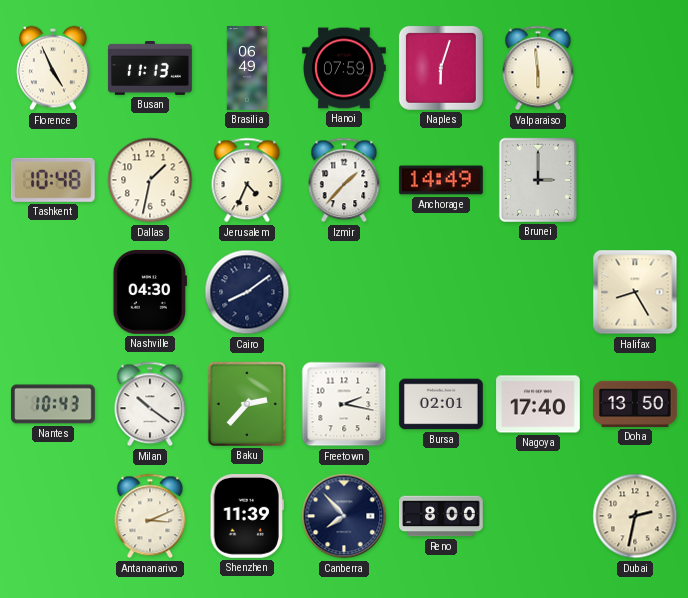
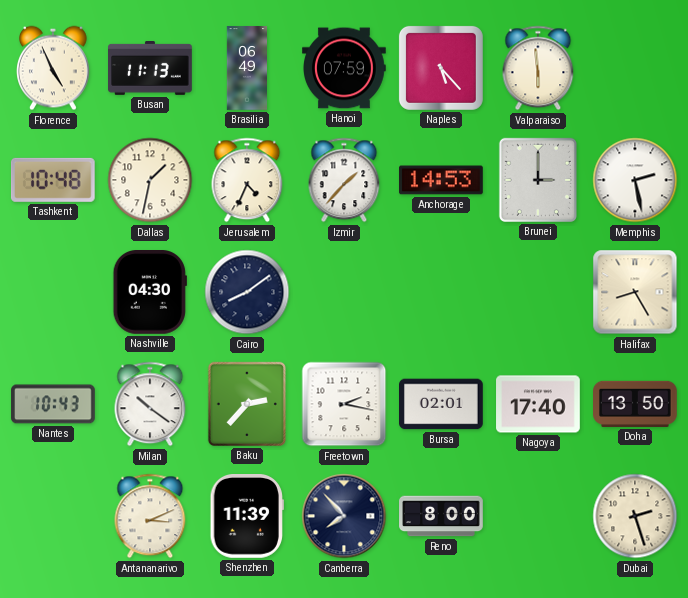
Naples: 6:03 -> 5:23
Anchorage: 14:49 -> 14:53
Memphis: none -> 2:28
Dubai: 2:32 -> 2:27
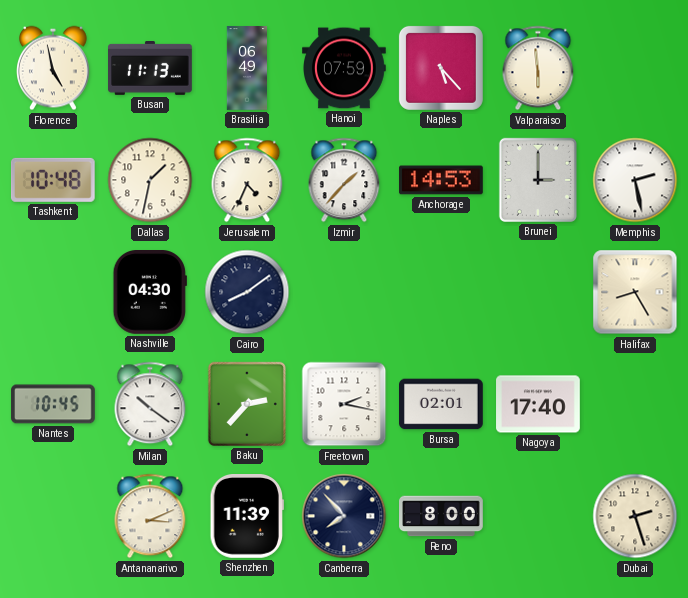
Florence: 4:56 -> 4:58
Nantes: 10:43 -> 10:45
Doha: 13:50 -> none
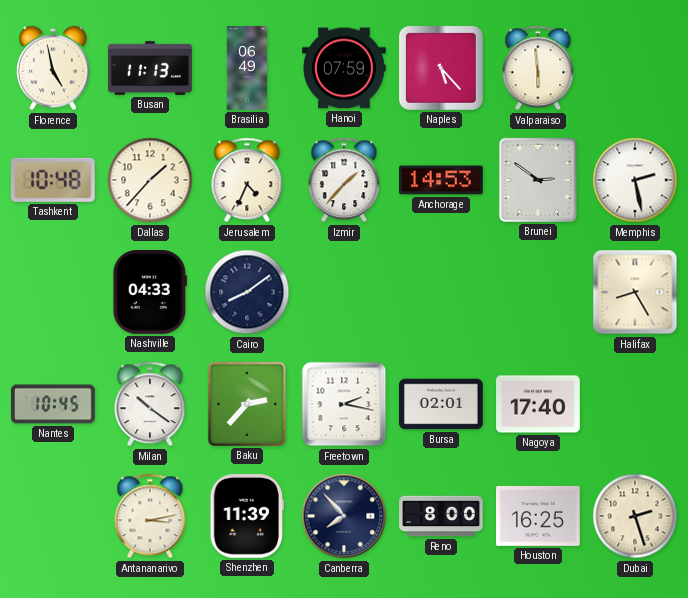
Dallas: 1:32 -> 1:37
Brunei: 3:00 -> 2:51
Nashville: 04:30 -> 04:33
Antananarivo: 3:11 -> 3:13
Houston: none -> 16:25
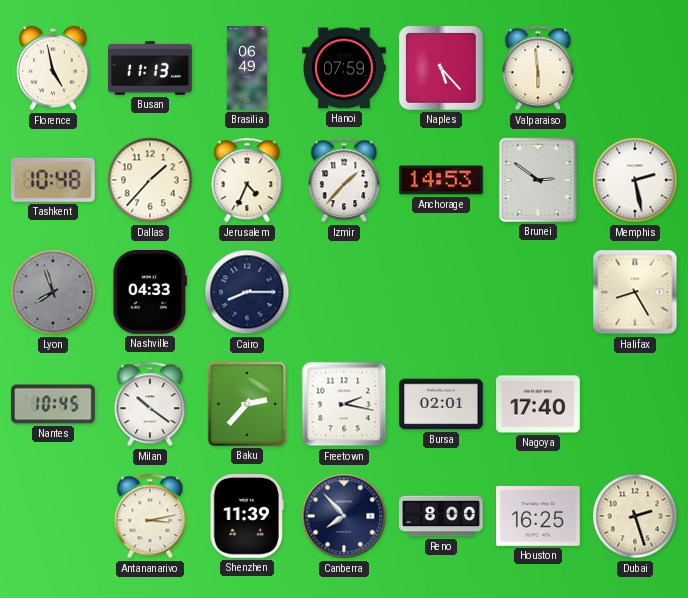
Lyon: none -> 7:57
Cairo: 8:09 -> 8:15
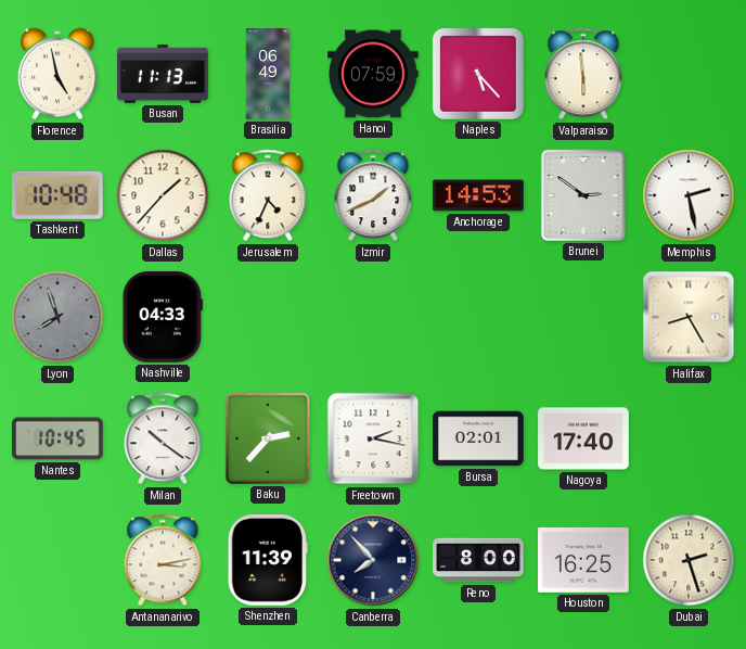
Izmir: 1:37 -> 1:41
Cairo: 8:15 -> none
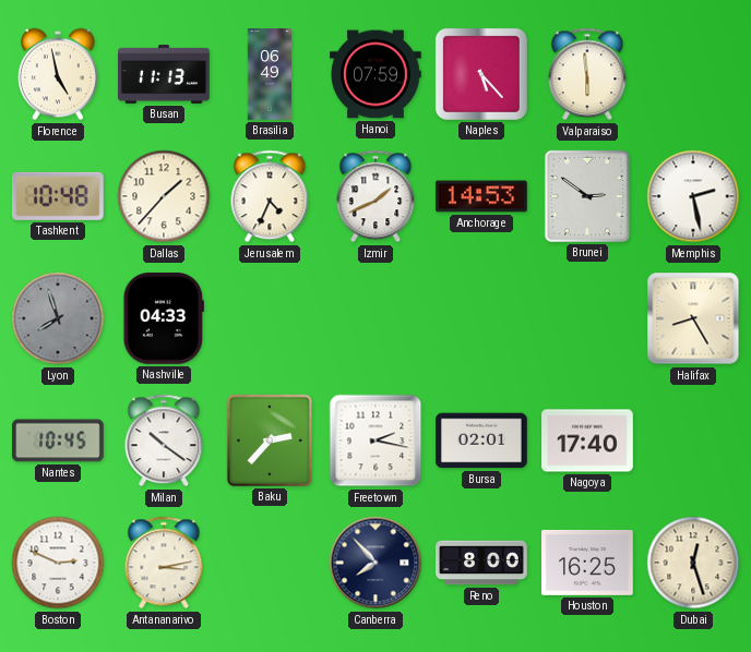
Boston: none -> 2:49
Shenzhen: 11:39 -> none
Dubai: 2:27 -> 12:27
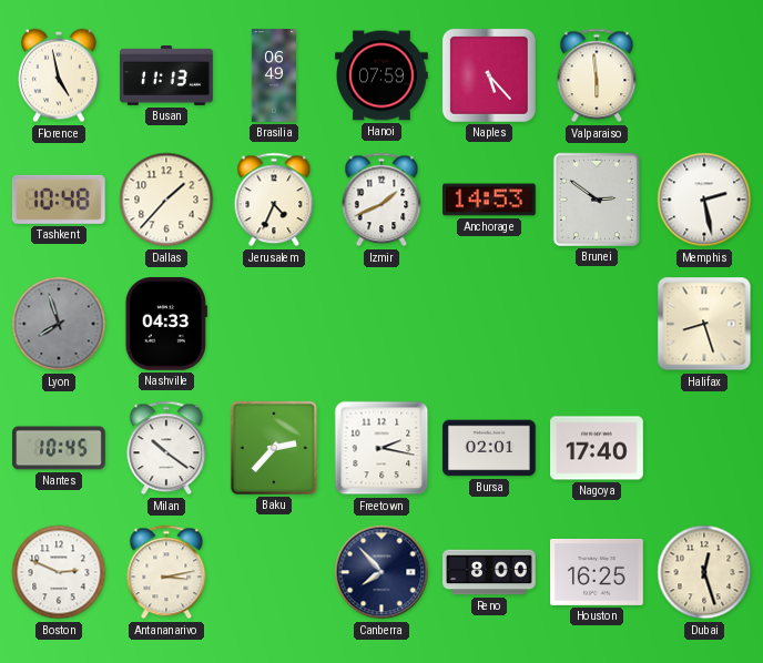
Halifax: 8:25 -> 8:27
